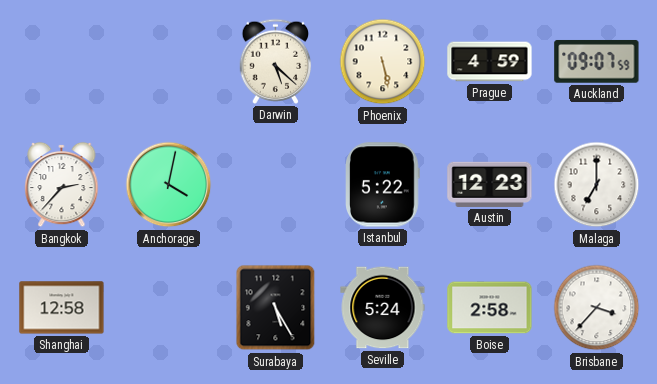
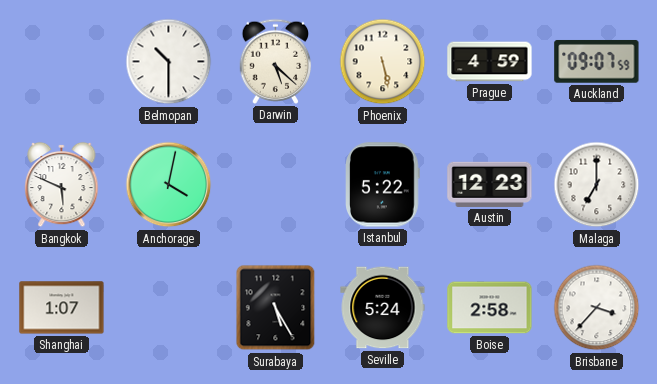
Belmopan: none -> 10:30
Bangkok: 2:37 -> 5:49
Shanghai: 12:58 -> 1:07
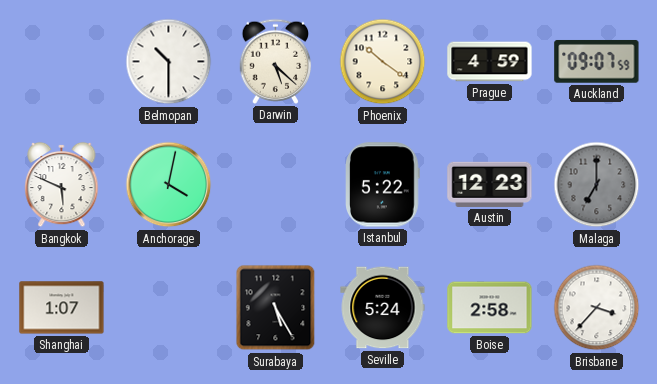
Phoenix: 5:28 -> 10:21
Malaga dial: white -> grey
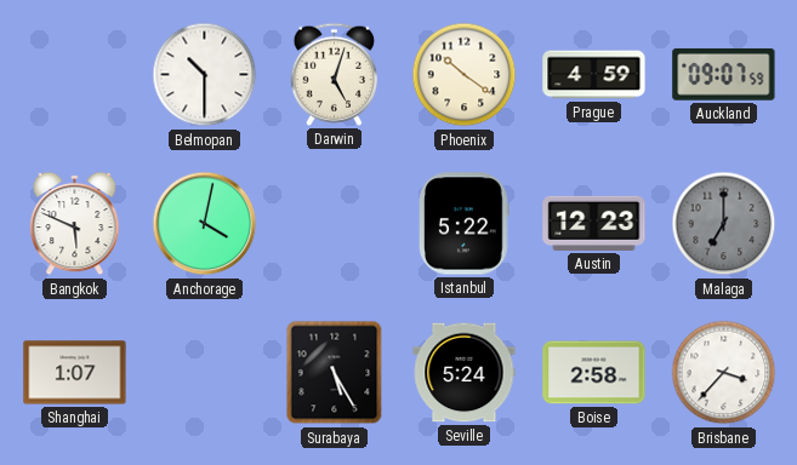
Darwin: 5:22 -> 5:03
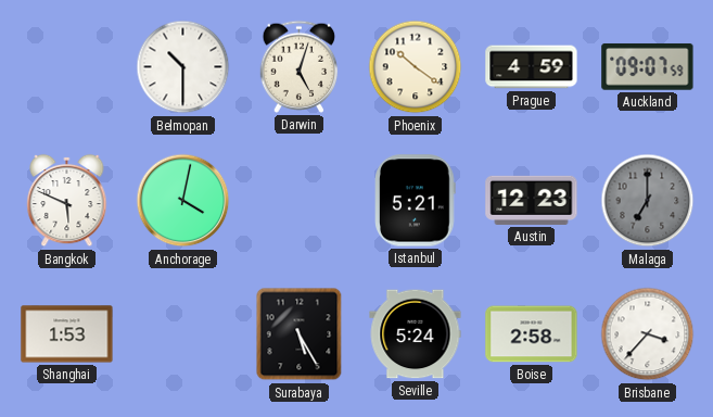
Istanbul: 5:22 -> 5:21
Shanghai: 1:07 -> 1:53
